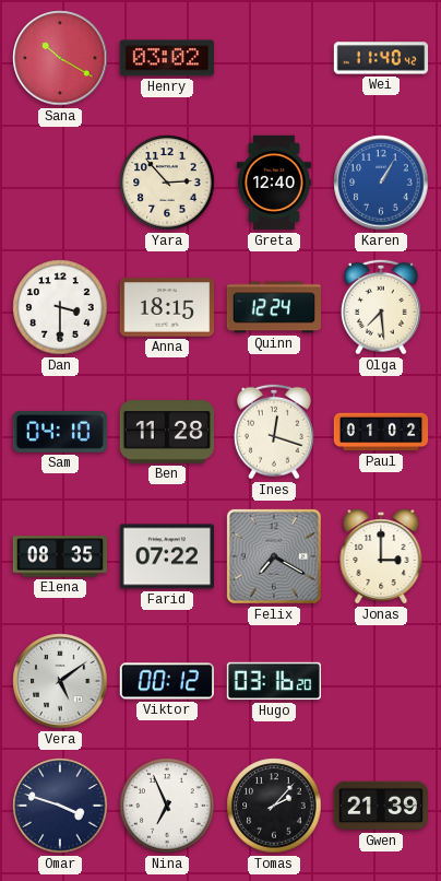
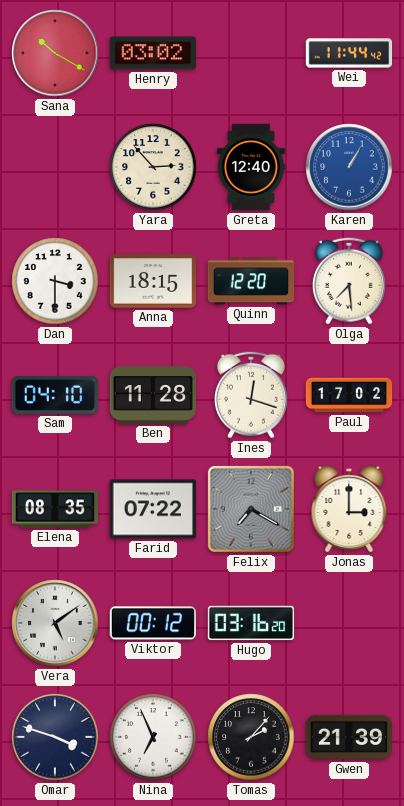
Wei: 11:40 -> 11:44
Quinn: 12:24 -> 12:20
Paul: 01:02 -> 17:02
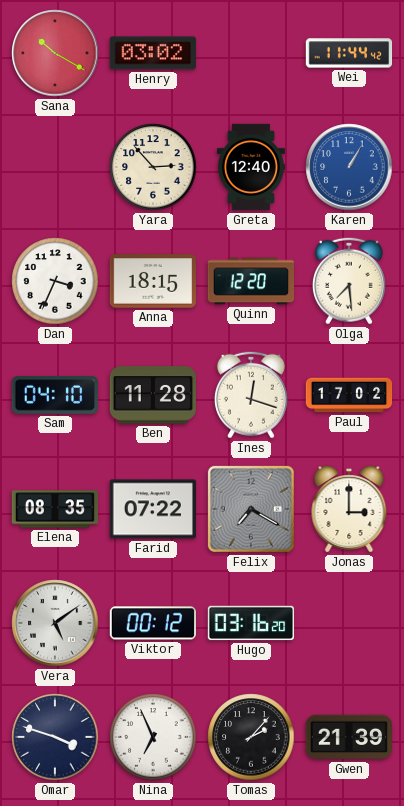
Dan: 3:30 -> 3:34
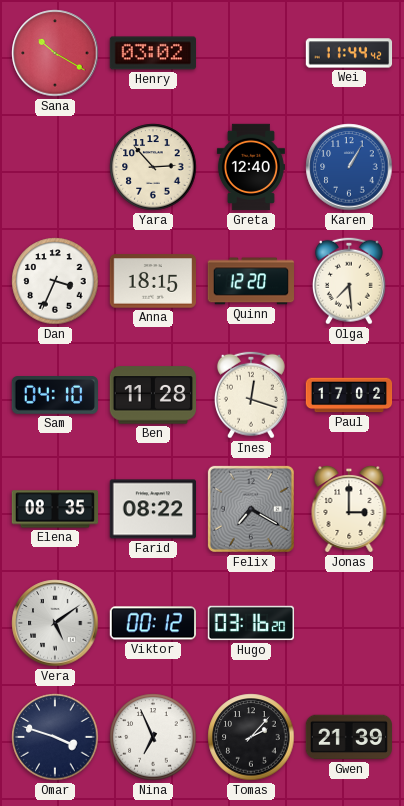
Farid: 07:22 -> 08:22
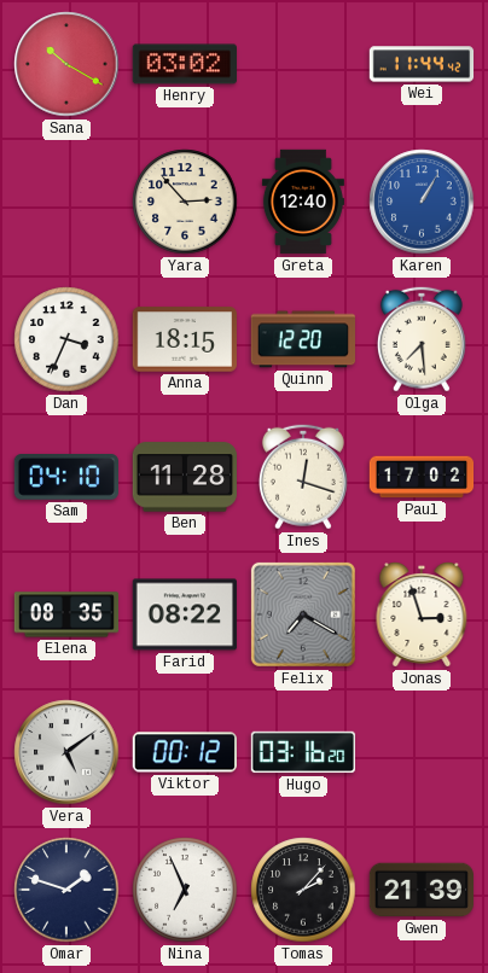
Jonas: 3:00 -> 2:57
Omar: 3:48 -> 1:48
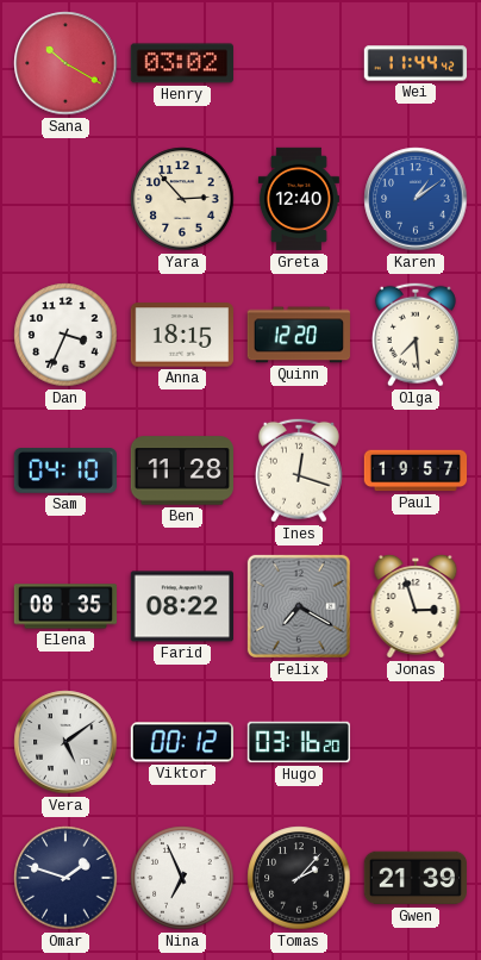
Karen: 1:05 -> 1:09
Paul: 17:02 -> 19:57
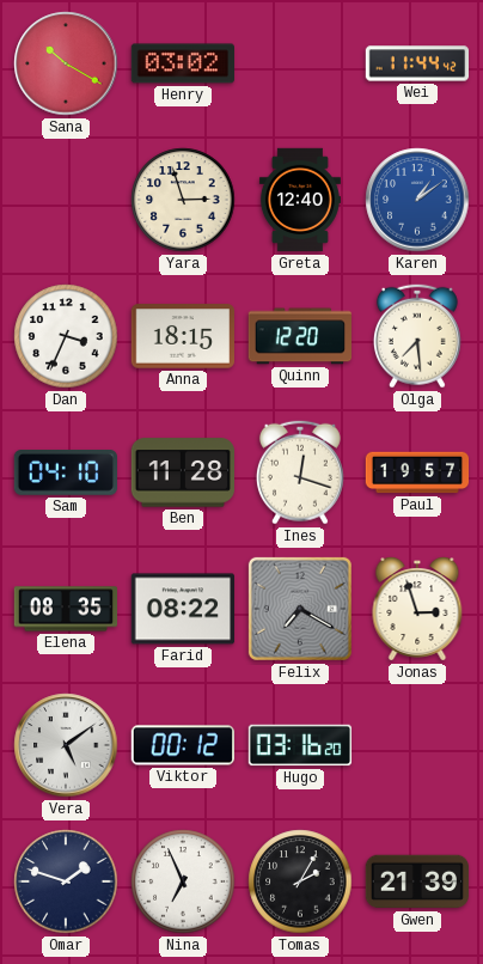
Yara: 2:53 -> 2:57
Tomas: 2:07 -> 2:05
